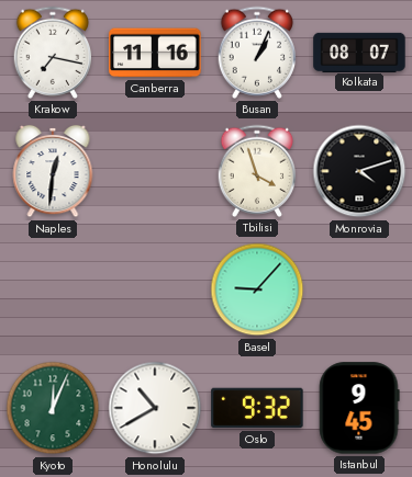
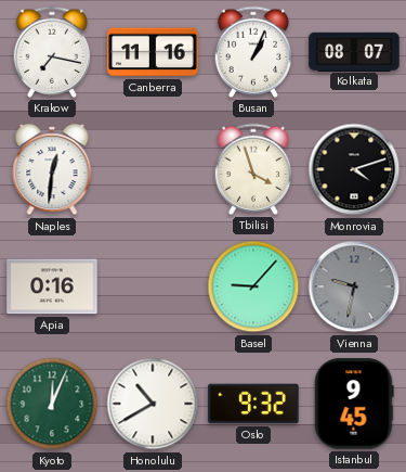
Apia: none -> 0:16
Vienna: none -> 9:32
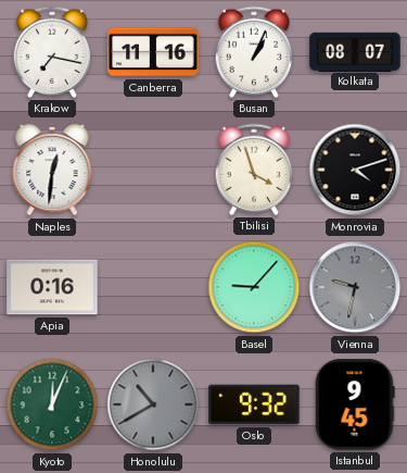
Honolulu dial: white -> grey
